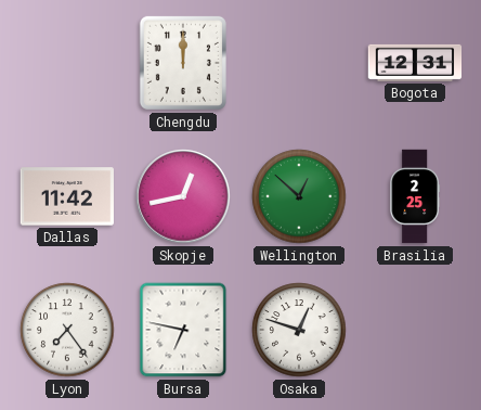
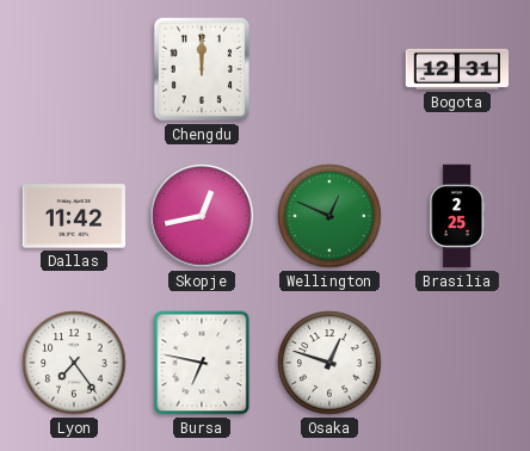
Wellington: 12:52 -> 12:49
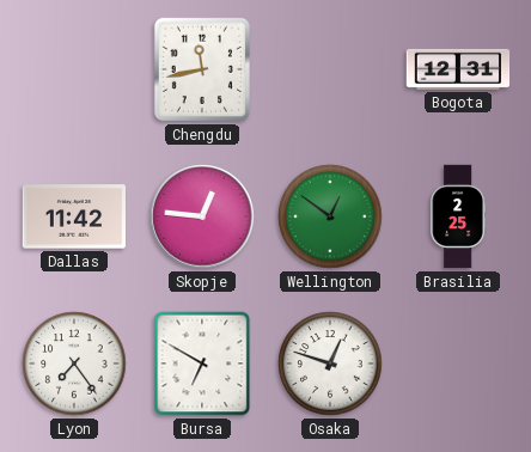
Chengdu: 12:00 -> 11:43
Skopje: 12:43 -> 12:46
Wellington: 12:49 -> 12:51
Bursa: 6:47 -> 6:50
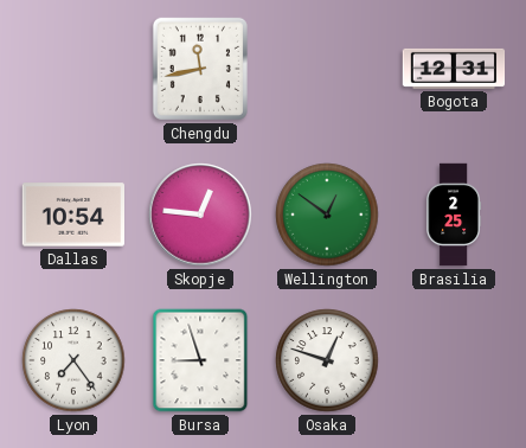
Dallas: 11:42 -> 10:54
Bursa: 6:50 -> 8:57
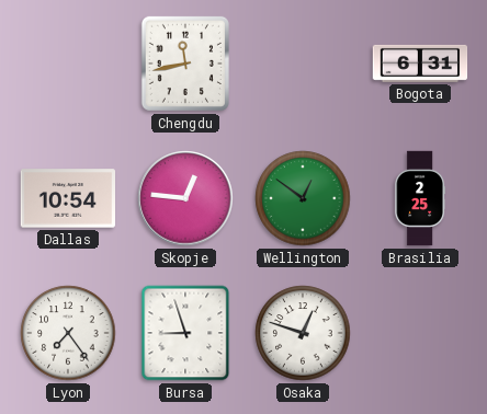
Bogota: 12:31 -> 6:31
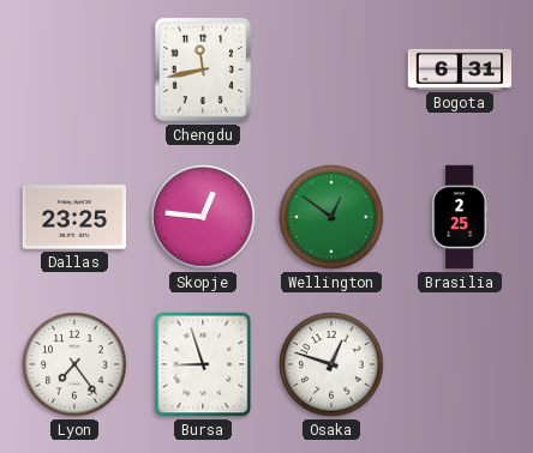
Dallas: 10:54 -> 23:25
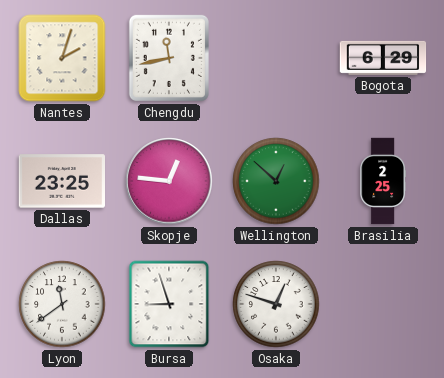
Nantes: none -> 2:03
Bogota: 6:31 -> 6:29
Wellington: 12:51 -> 12:52
Lyon: 7:24 -> 11:39
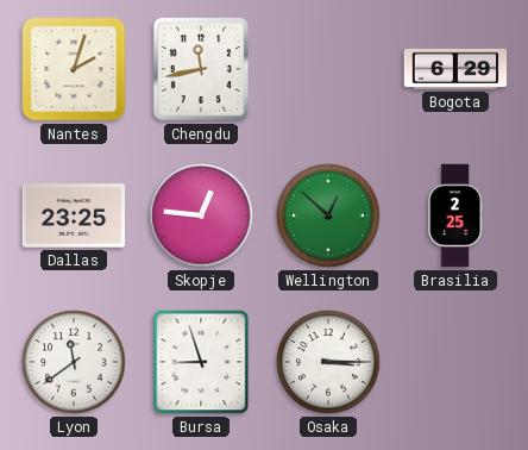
Osaka: 12:48 -> 3:15
